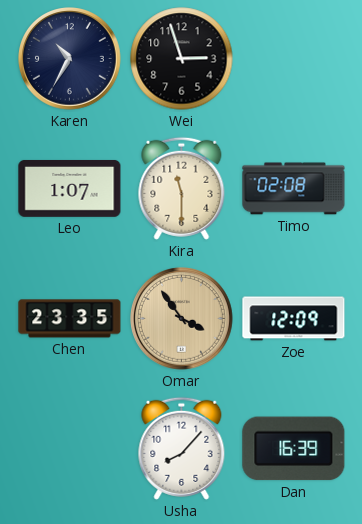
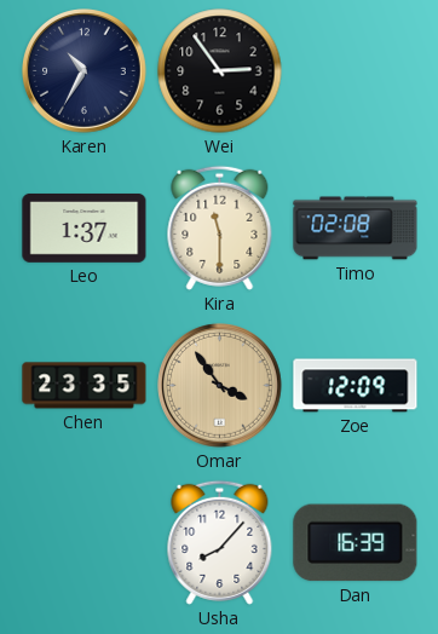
Wei: 2:57 -> 2:54
Leo: 1:07 -> 1:37
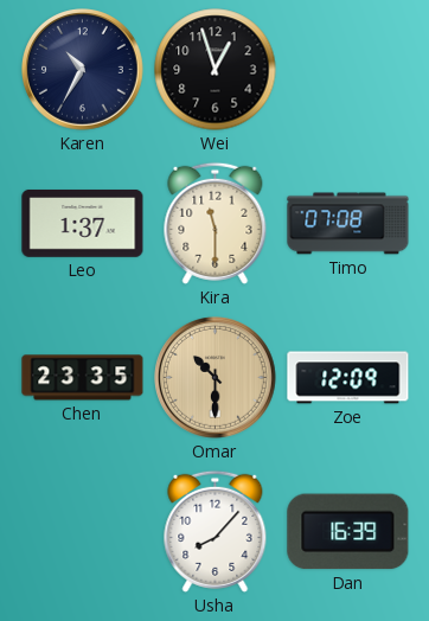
Wei: 2:54 -> 12:57
Timo: 02:08 -> 07:08
Omar: 3:54 -> 10:30
